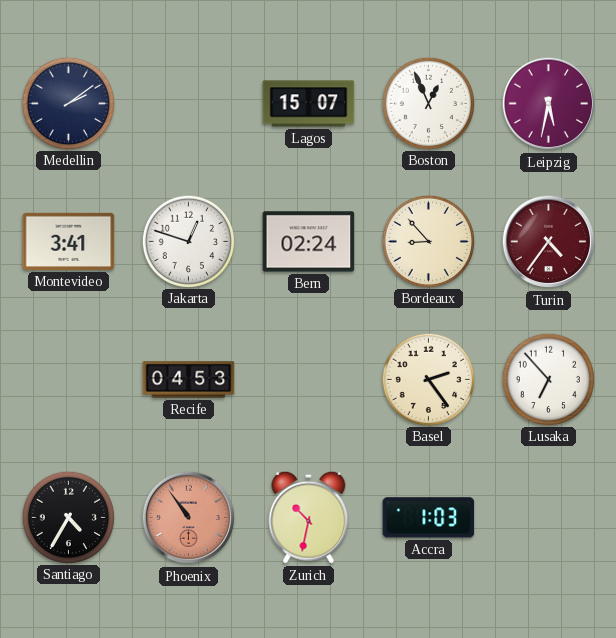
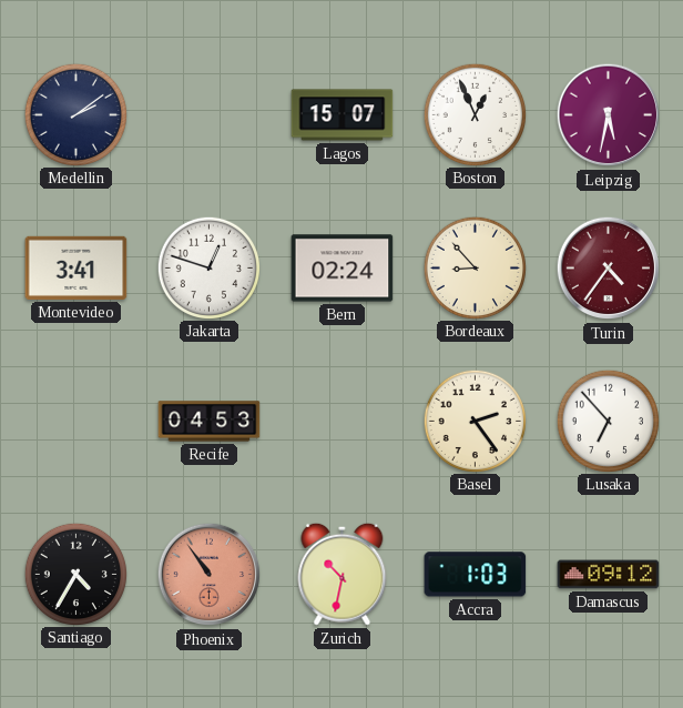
Damascus: none -> 09:12
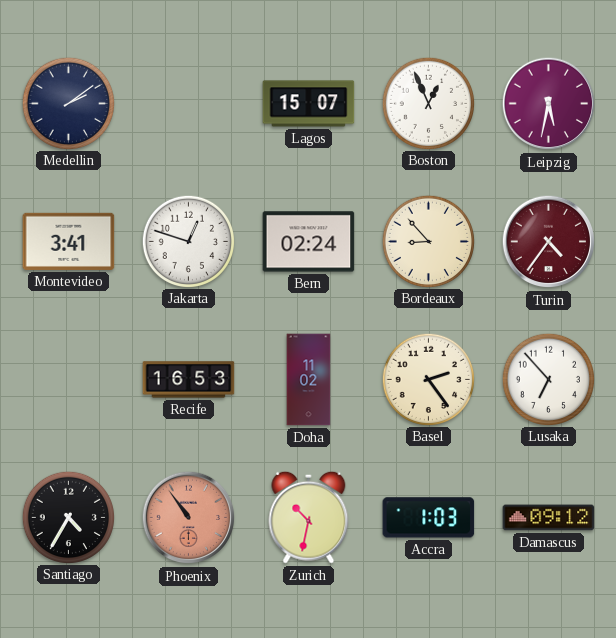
Recife: 04:53 -> 16:53
Doha: none -> 11:02
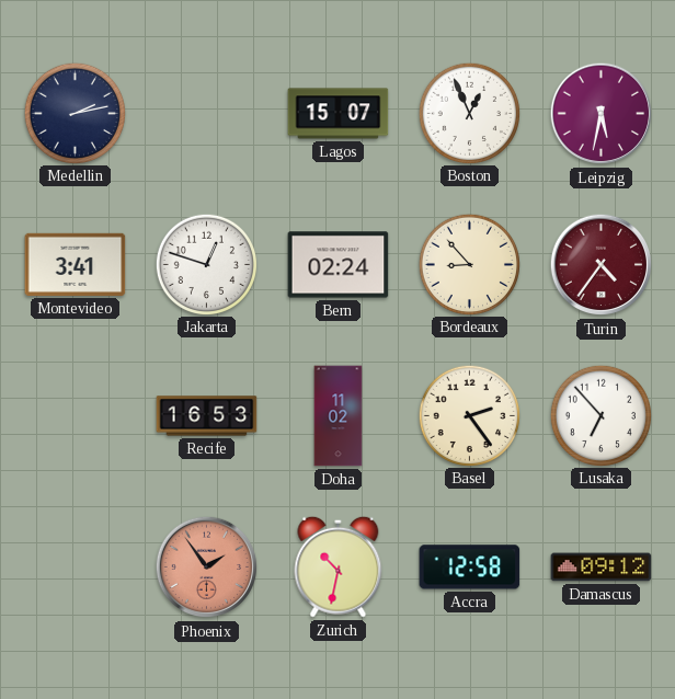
Medellin: 2:09 -> 2:13
Santiago: 4:35 -> none
Phoenix: 10:54 -> 1:54
Accra: 1:03 -> 12:58
